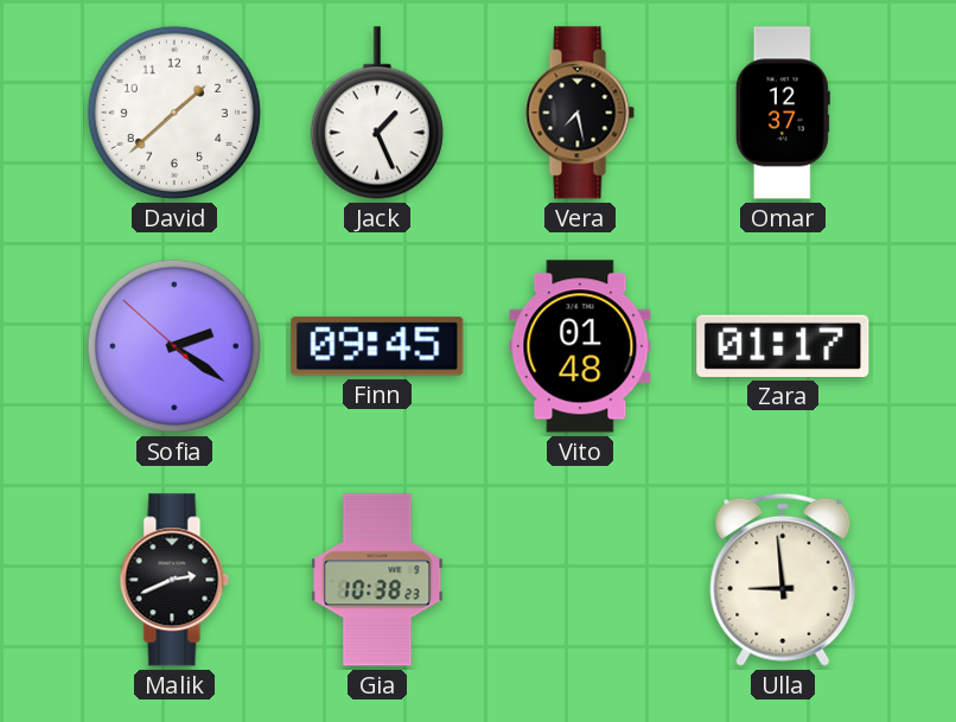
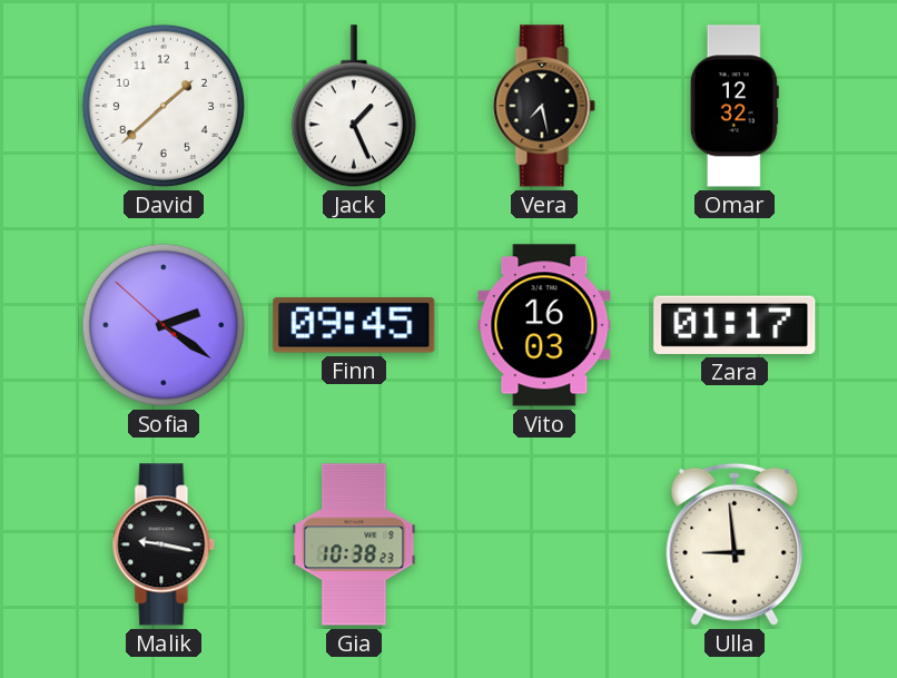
Omar: 12:37 -> 12:32
Vito: 01:48 -> 16:03
Malik: 2:41 -> 9:17
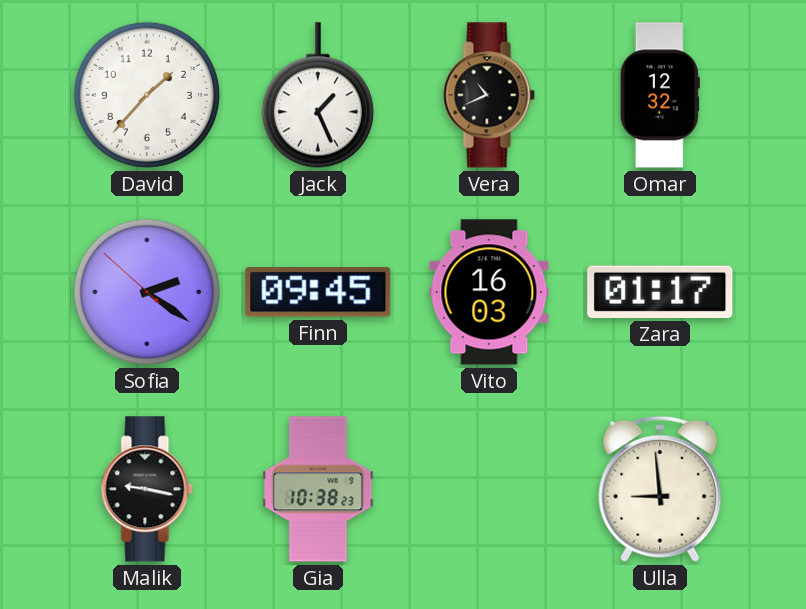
David: 1:38 -> 1:37
Vera: 7:28 -> 10:41
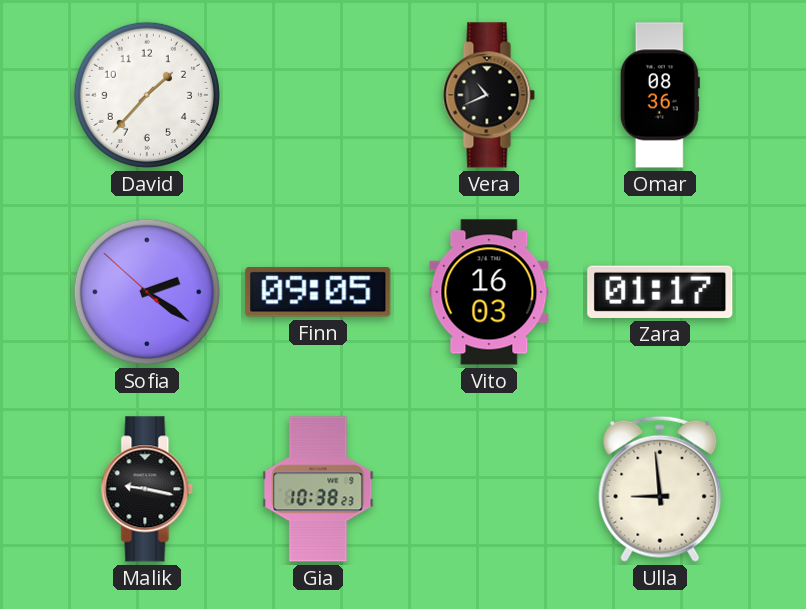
Jack: 1:26 -> none
Omar: 12:32 -> 08:36
Finn: 09:45 -> 09:05
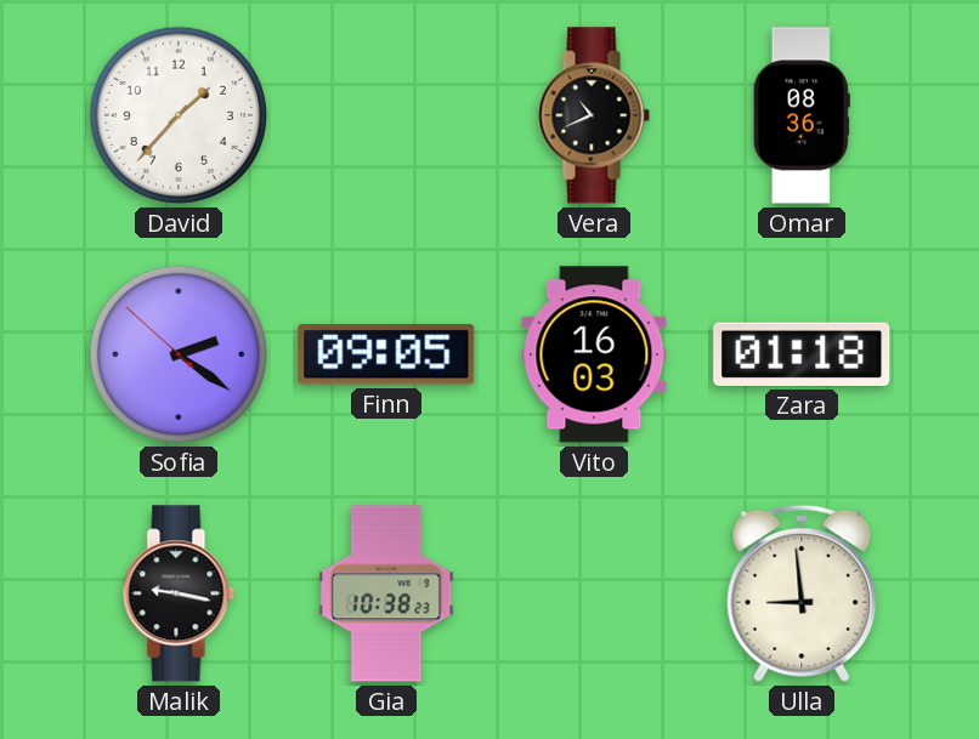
Zara: 01:17 -> 01:18
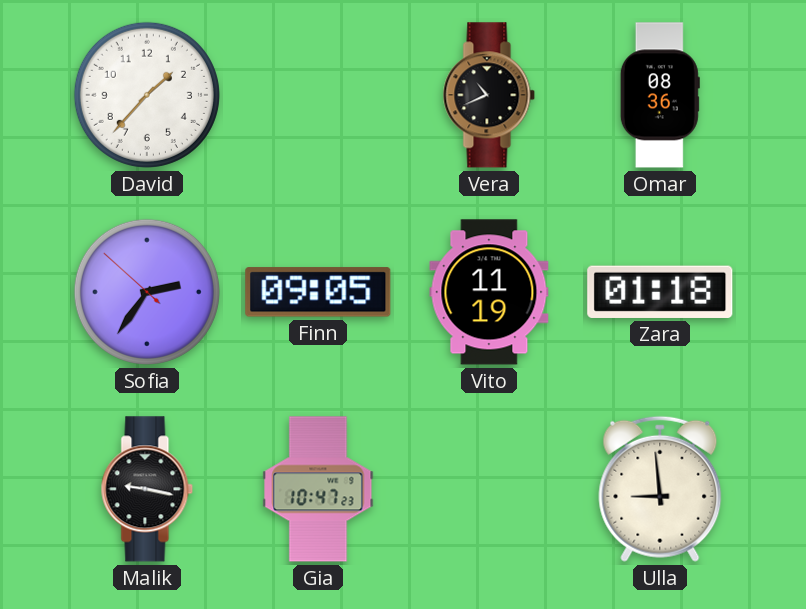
Sofia: 2:20 -> 2:35
Vito: 16:03 -> 11:19
Gia: 10:38 -> 10:47
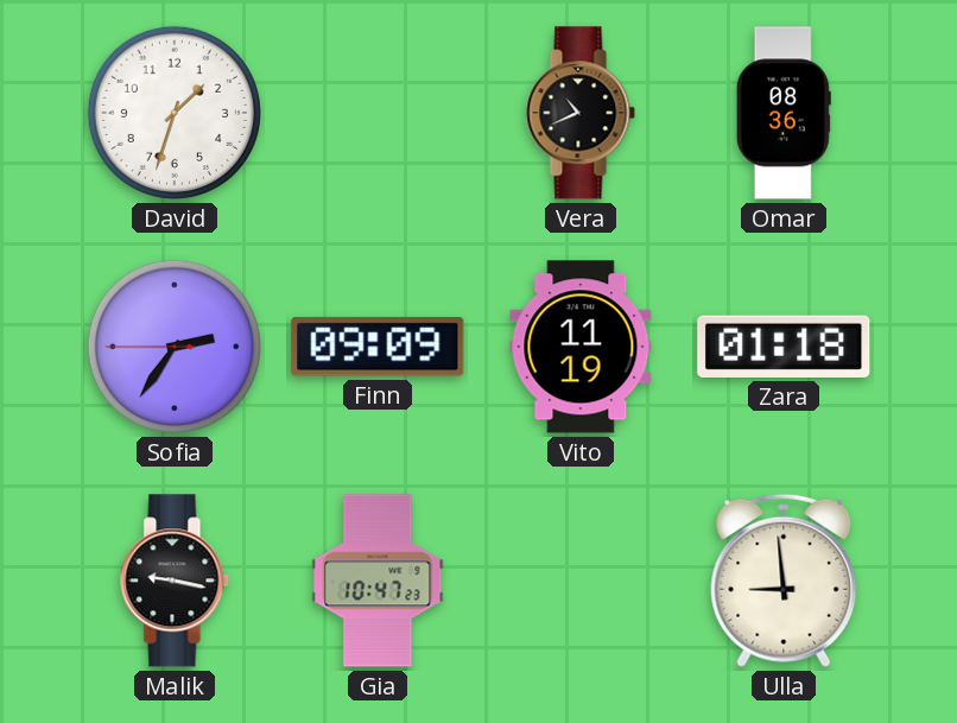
David: 1:37 -> 1:33
Sofia: 2:35:52 -> 2:35:45
Finn: 09:05 -> 09:09
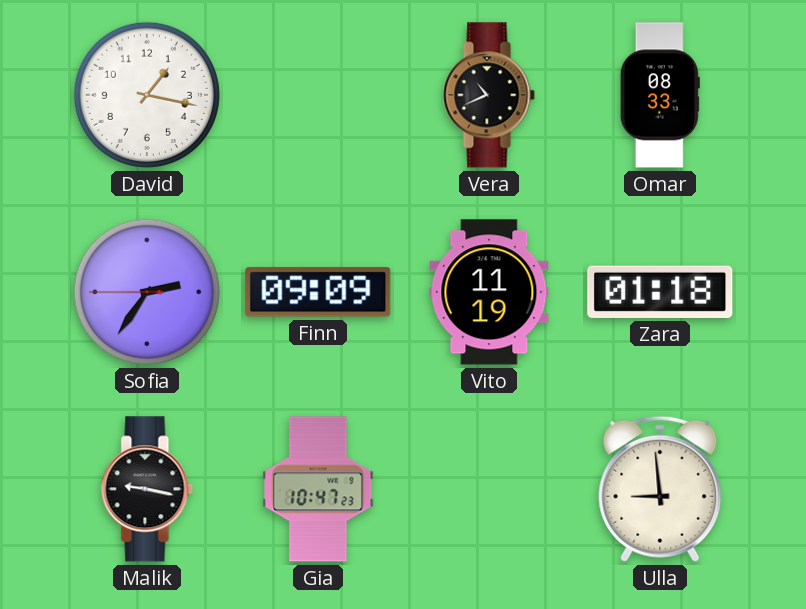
David: 1:33 -> 1:17
Omar: 08:36 -> 08:33
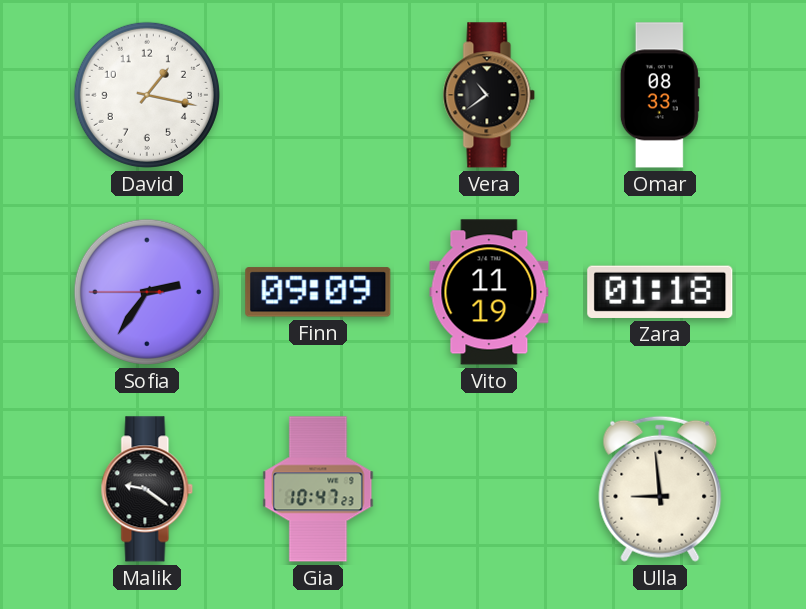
Vera: 10:41 -> 10:39
Malik: 9:17 -> 9:21
